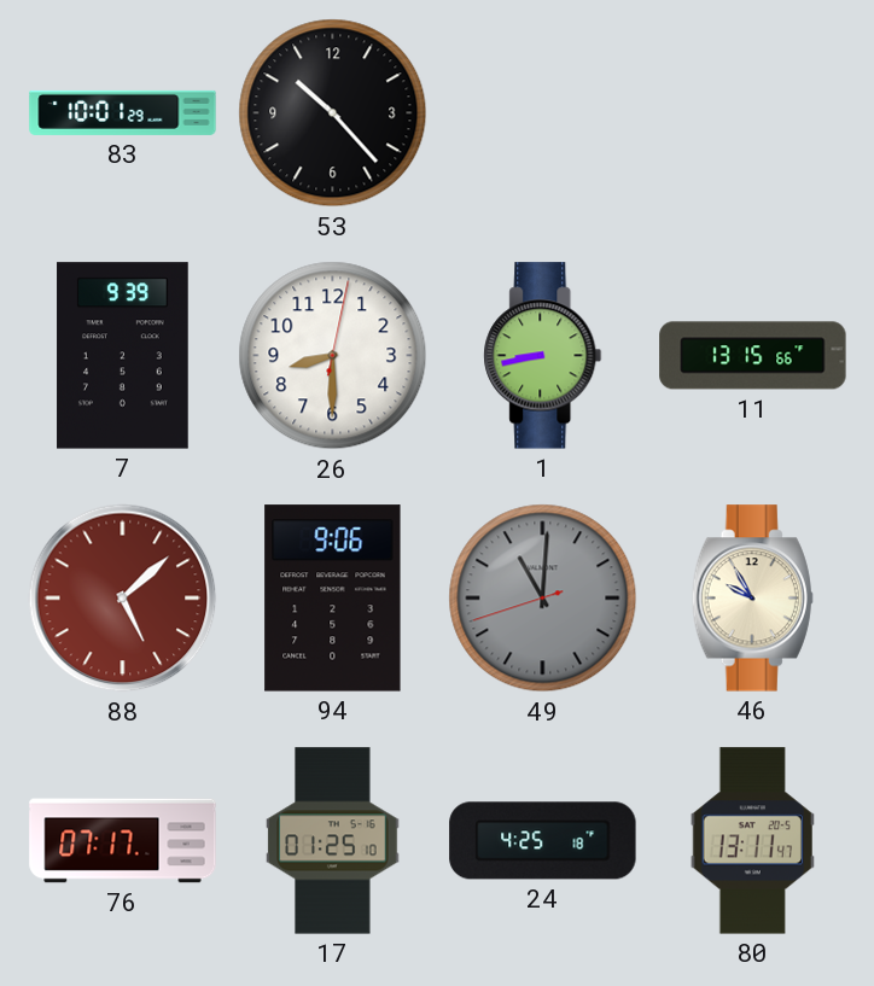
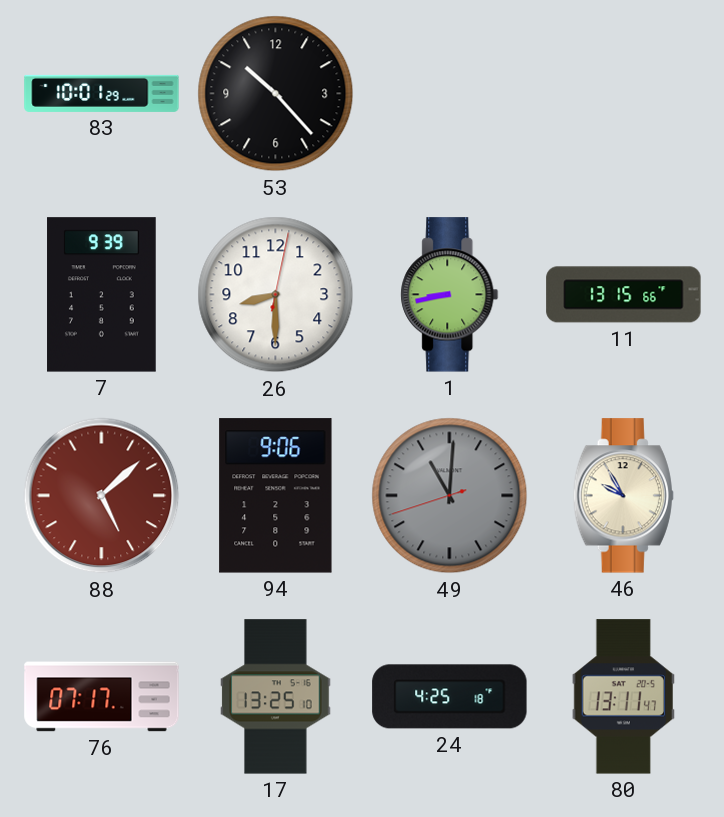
17: 01:25 -> 13:25
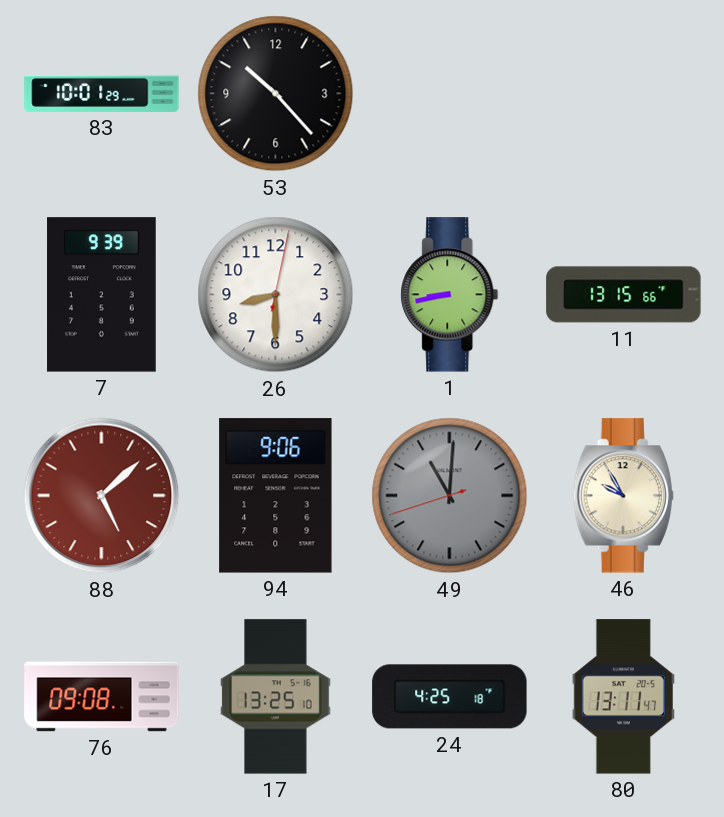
76: 07:17 -> 09:08
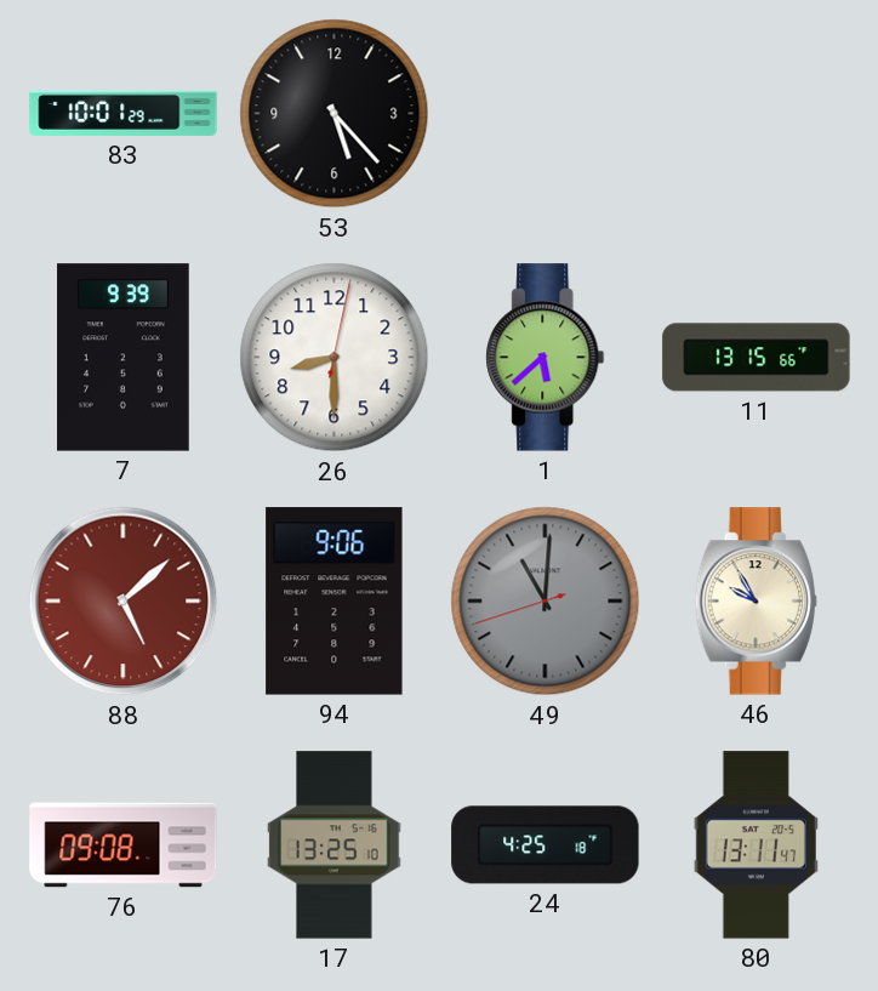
53: 10:23 -> 5:23
1: 8:43 -> 5:38
